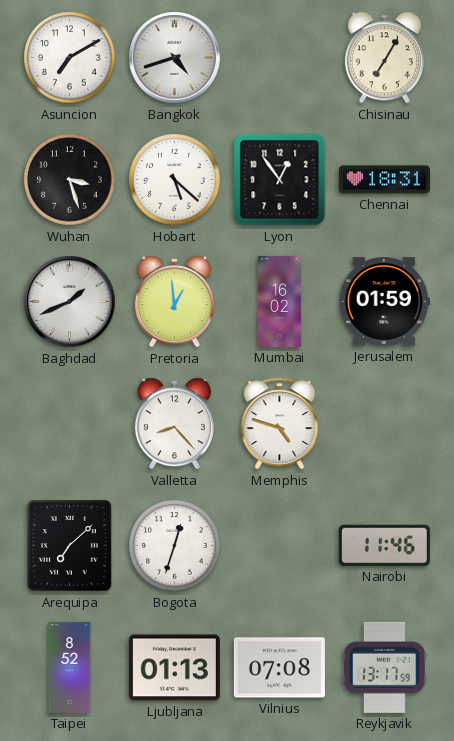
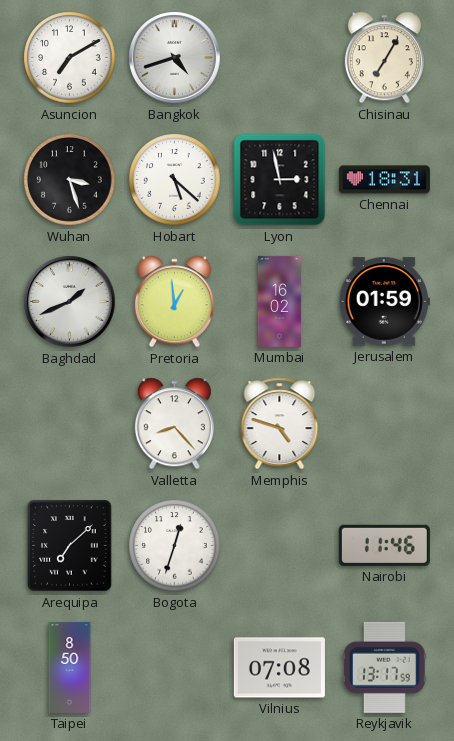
Lyon: 12:54 -> 2:58
Taipei: 8:52 -> 8:50
Ljubljana: 01:13 -> none
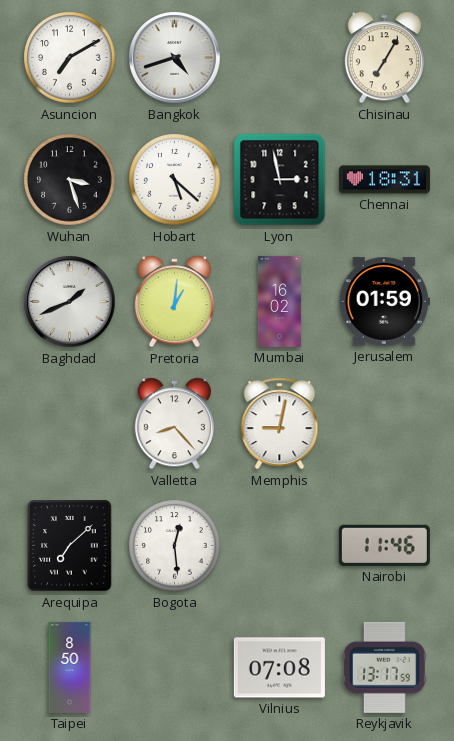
Pretoria: 12:59 -> 1:01
Memphis: 4:48 -> 9:02
Bogota: 12:33 -> 12:29
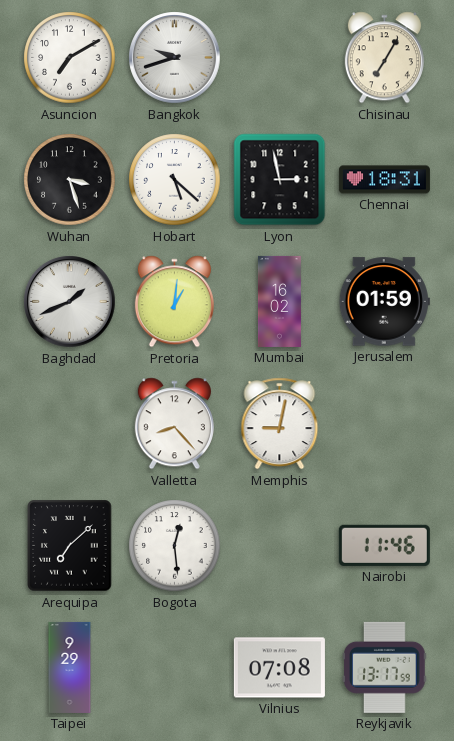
Bangkok: 4:42 -> 9:42
Taipei: 8:50 -> 9:29
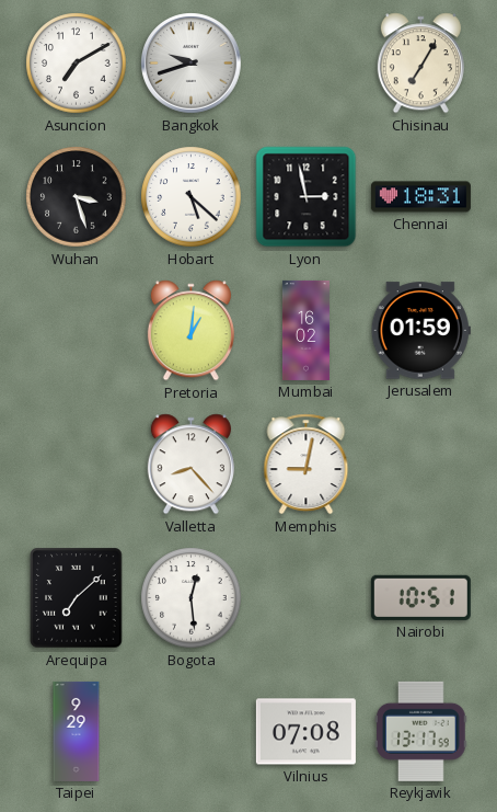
Baghdad: 1:41 -> none
Nairobi: 11:46 -> 10:51
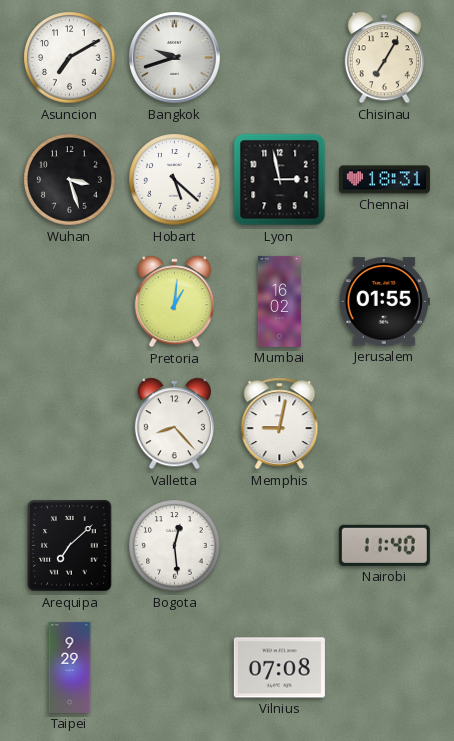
Jerusalem: 01:59 -> 01:55
Nairobi: 10:51 -> 11:40
Reykjavik: 13:17 -> none
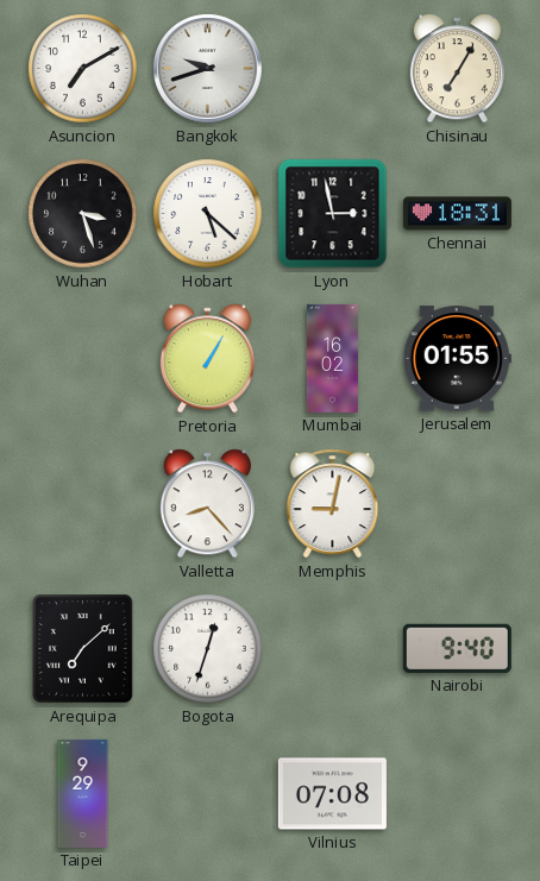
Pretoria: 1:01 -> 1:05
Bogota: 12:29 -> 12:33
Nairobi: 11:40 -> 9:40
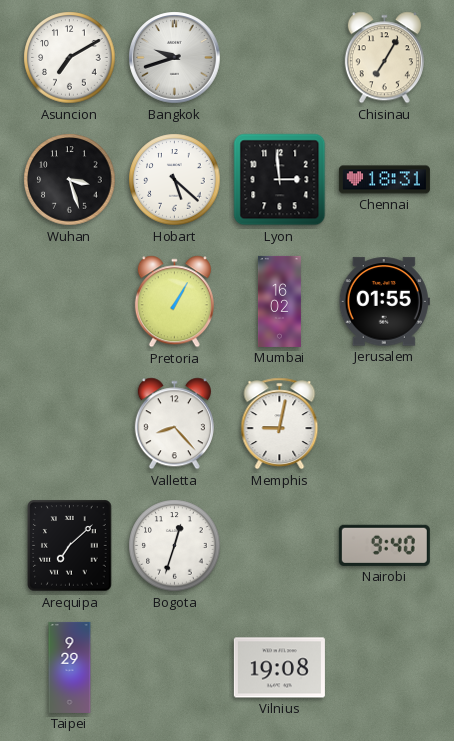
Lyon: 2:58 -> 2:59
Vilnius: 07:08 -> 19:08
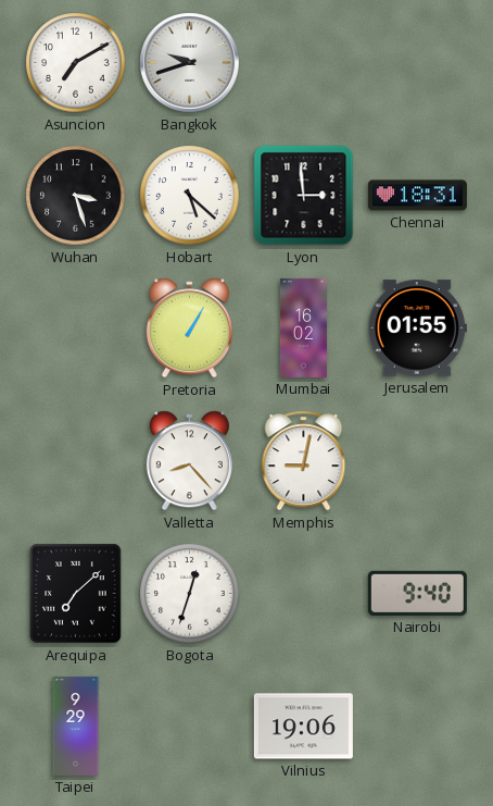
Chisinau: 7:05 -> none
Vilnius: 19:08 -> 19:06
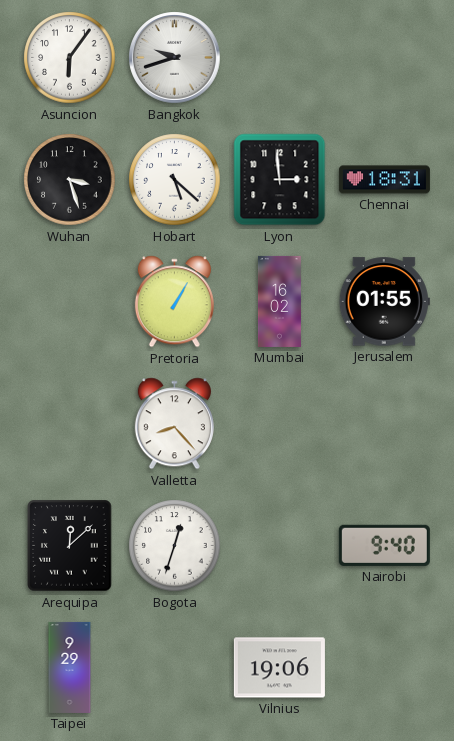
Asuncion: 7:10 -> 6:06
Memphis: 9:02 -> none
Arequipa: 7:08 -> 12:08
